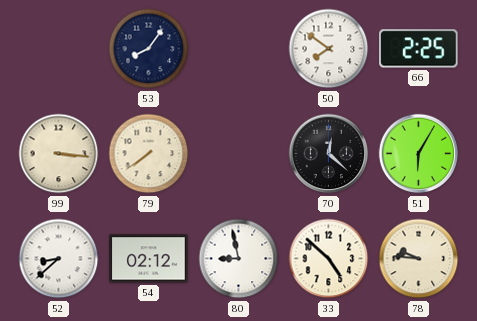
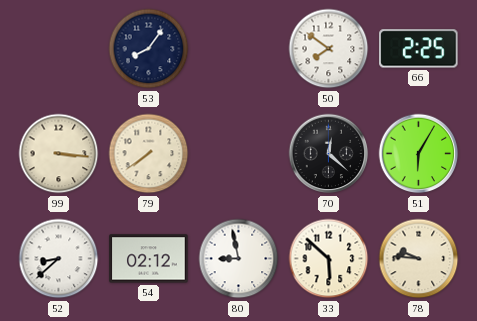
33: 4:52 -> 5:52
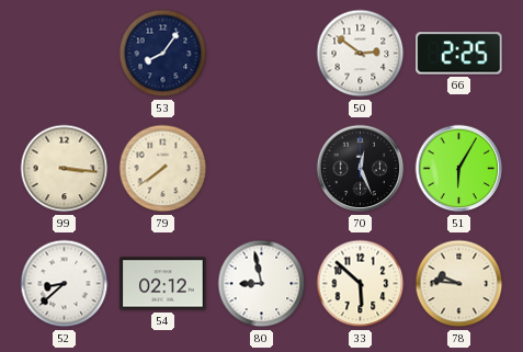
50: 7:51 -> 2:51
70: 12:22 -> 12:26
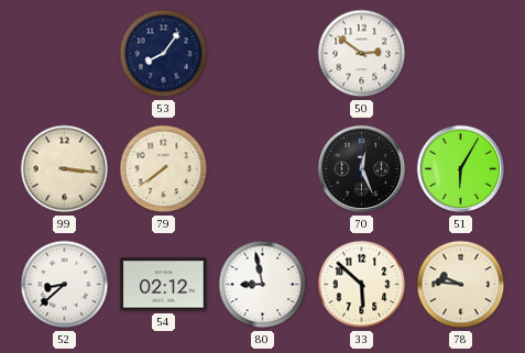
66: 2:25 -> none
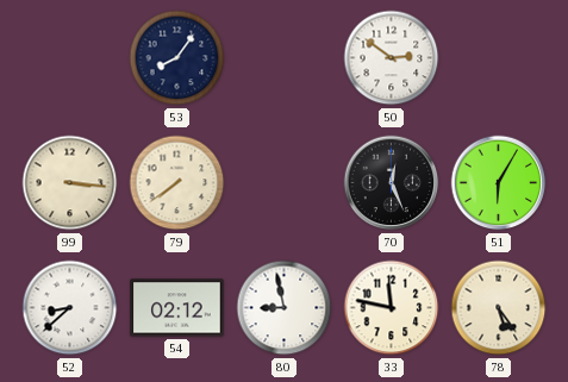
33: 5:52 -> 11:47
78: 9:46 -> 5:24
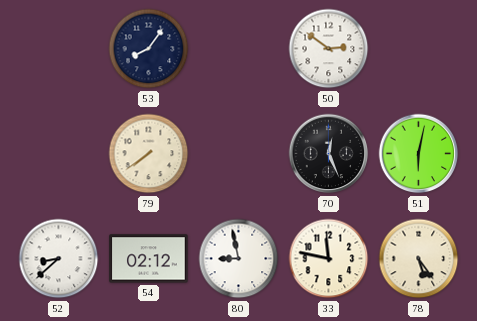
99: 3:16 -> none
51: 6:05 -> 6:02
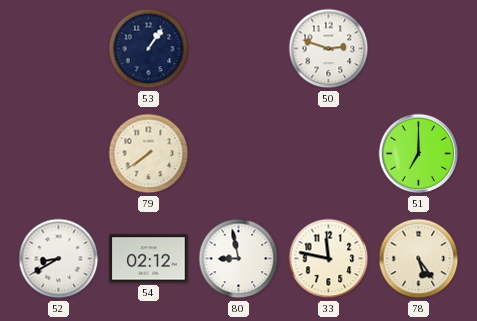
53: 8:06 -> 1:06
50: 2:51 -> 2:48
70: 12:26 -> none
51: 6:02 -> 7:00
52: 8:38 -> 8:40
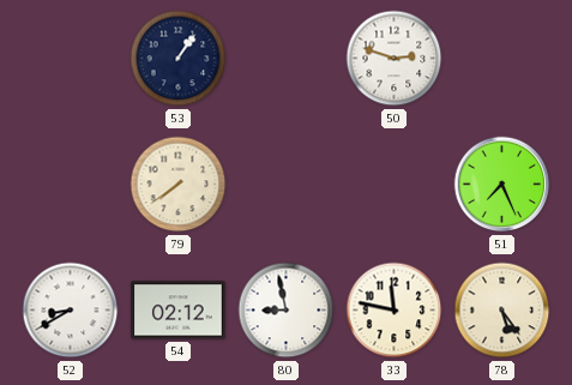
51: 7:00 -> 7:26
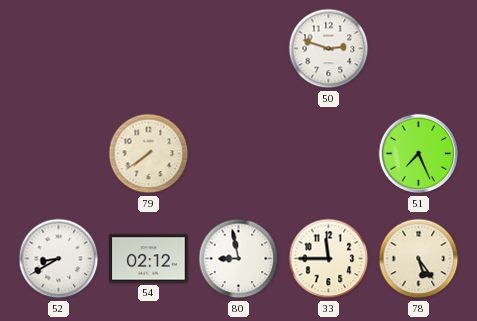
53: 1:06 -> none
33: 11:47 -> 11:45
